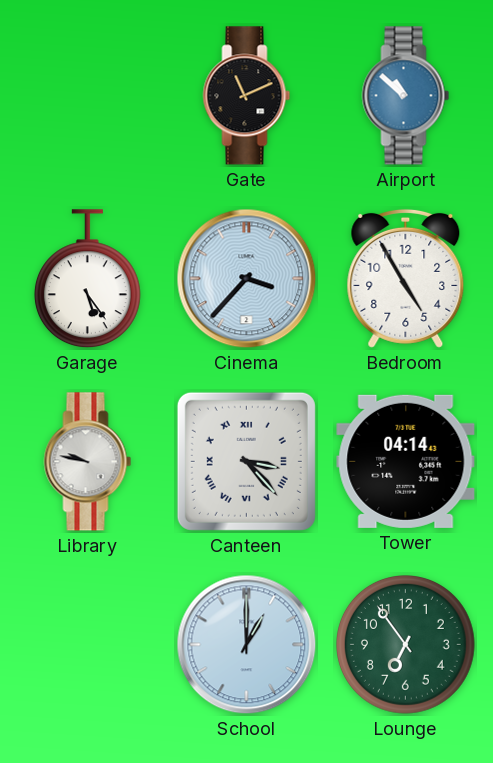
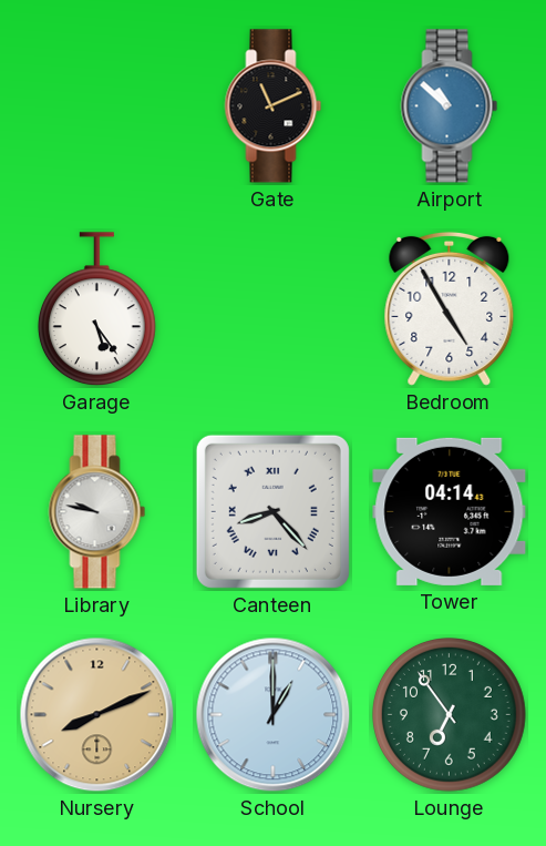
Cinema: 3:37 -> none
Canteen: 3:23 -> 8:23
Nursery: none -> 8:11
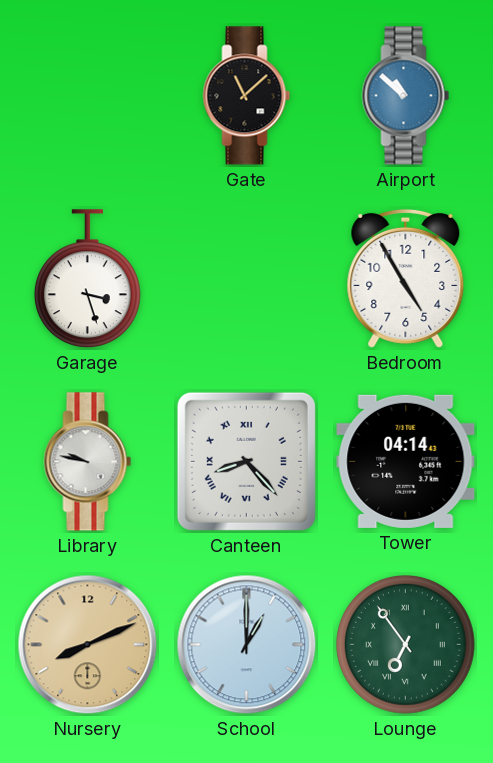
Gate: 11:11 -> 11:08
Garage: 5:24 -> 3:27
Lounge numerals: Arabic -> Roman
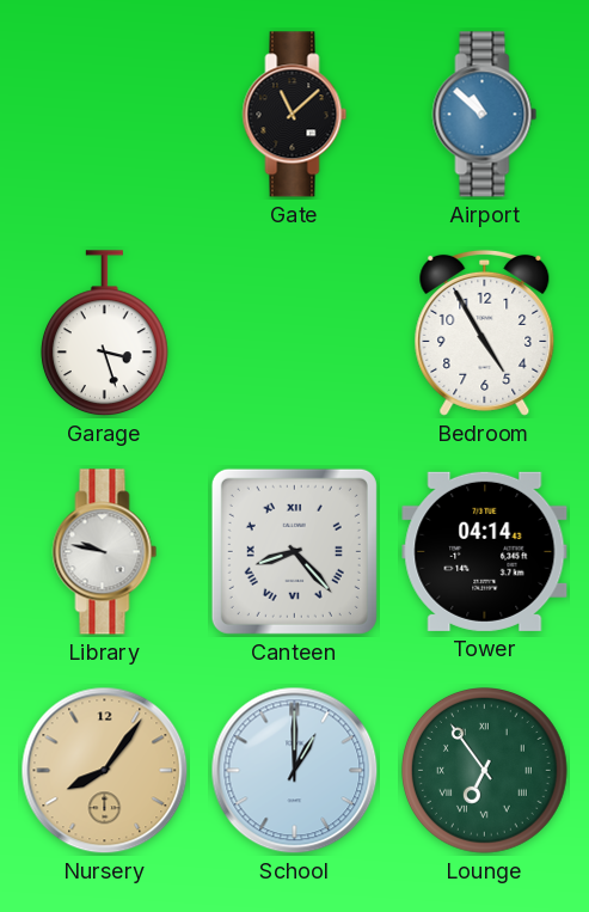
Nursery: 8:11 -> 8:06
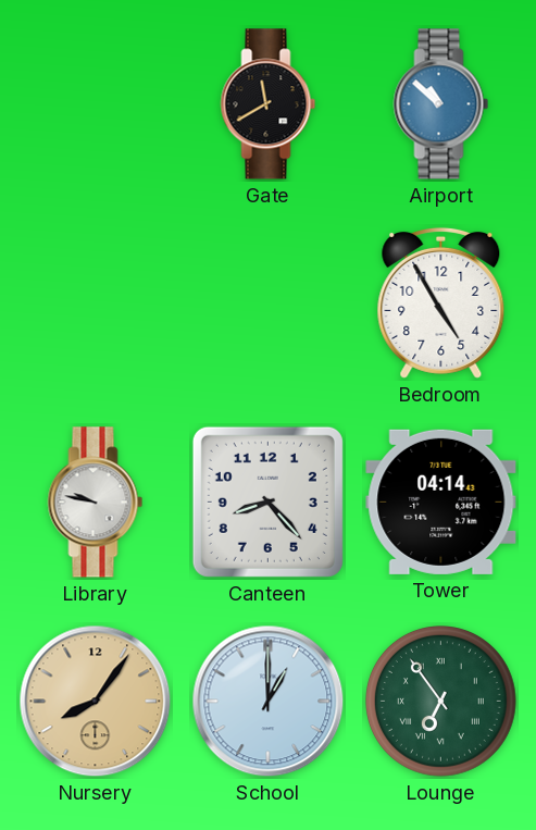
Gate: 11:08 -> 11:40
Garage: 3:27 -> none
Canteen numerals: Roman -> Arabic
